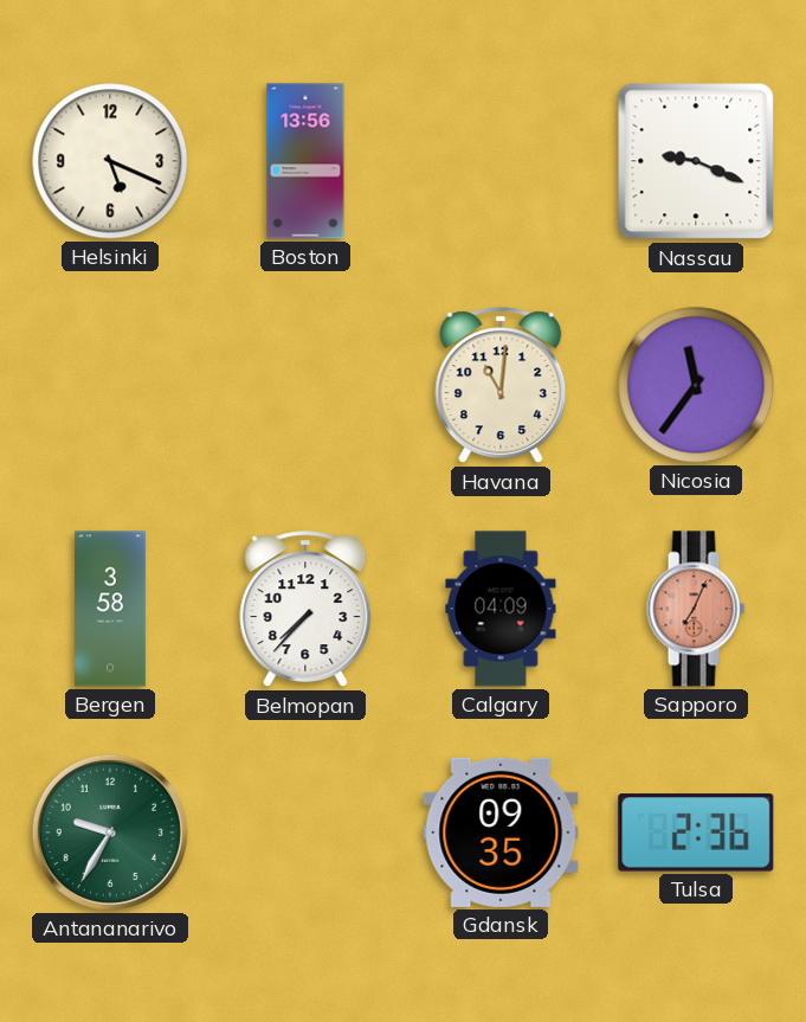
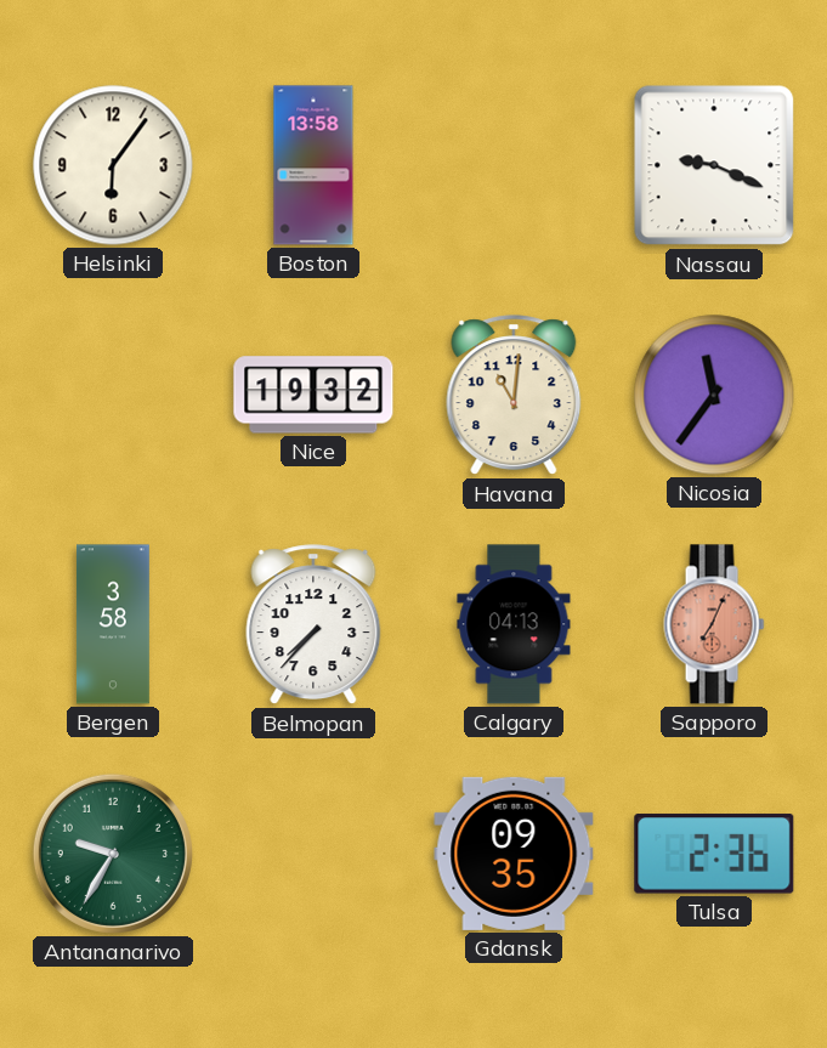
Helsinki: 5:19 -> 6:06
Boston: 13:56 -> 13:58
Nice: none -> 19:32
Calgary: 04:09 -> 04:13
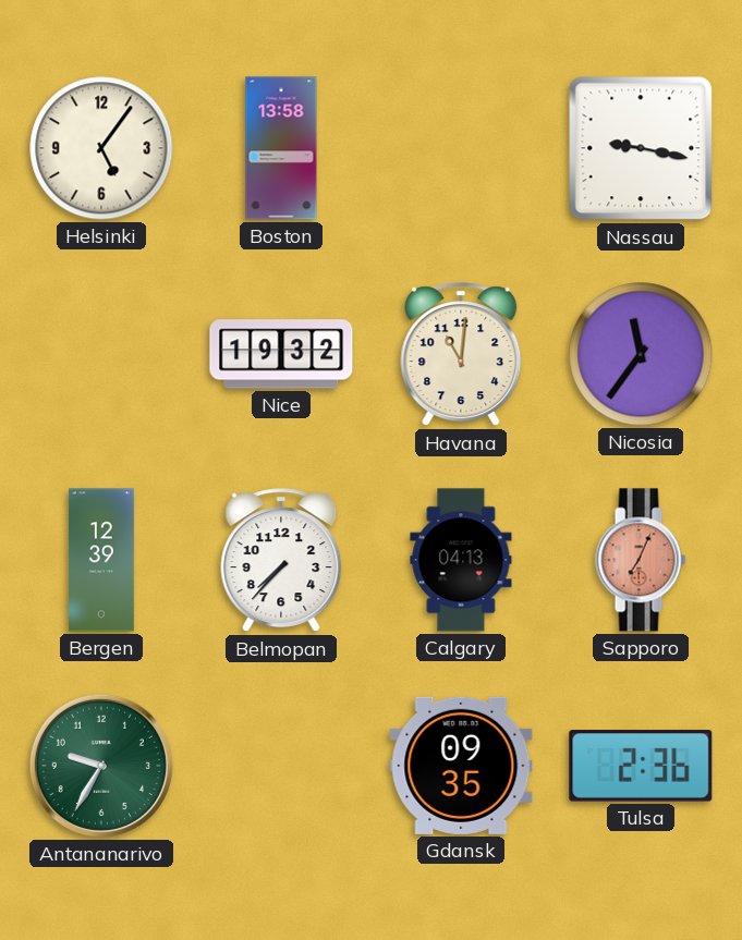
Helsinki: 6:06 -> 5:06
Nassau: 9:19 -> 9:17
Bergen: 3:58 -> 12:39
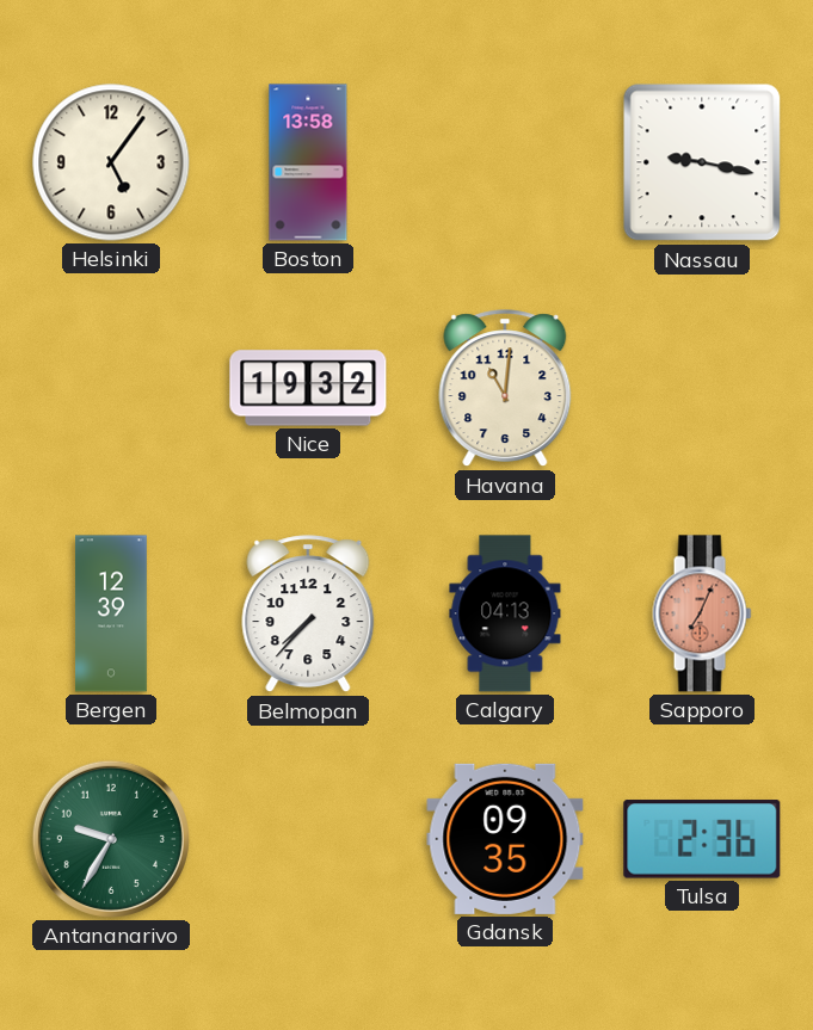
Nicosia: 11:36 -> none
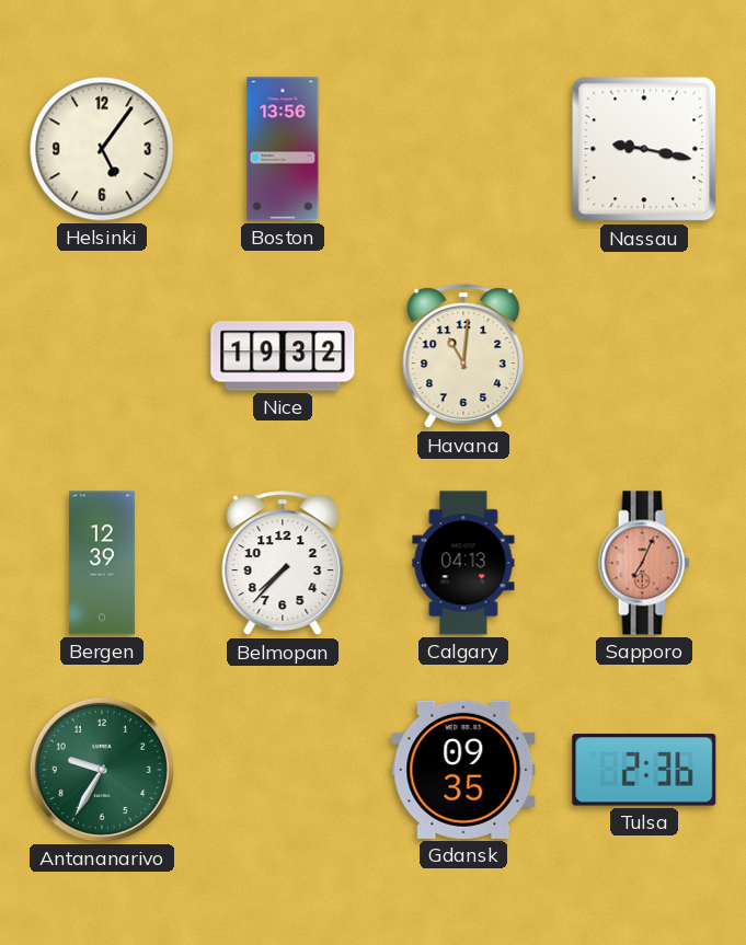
Boston: 13:58 -> 13:56
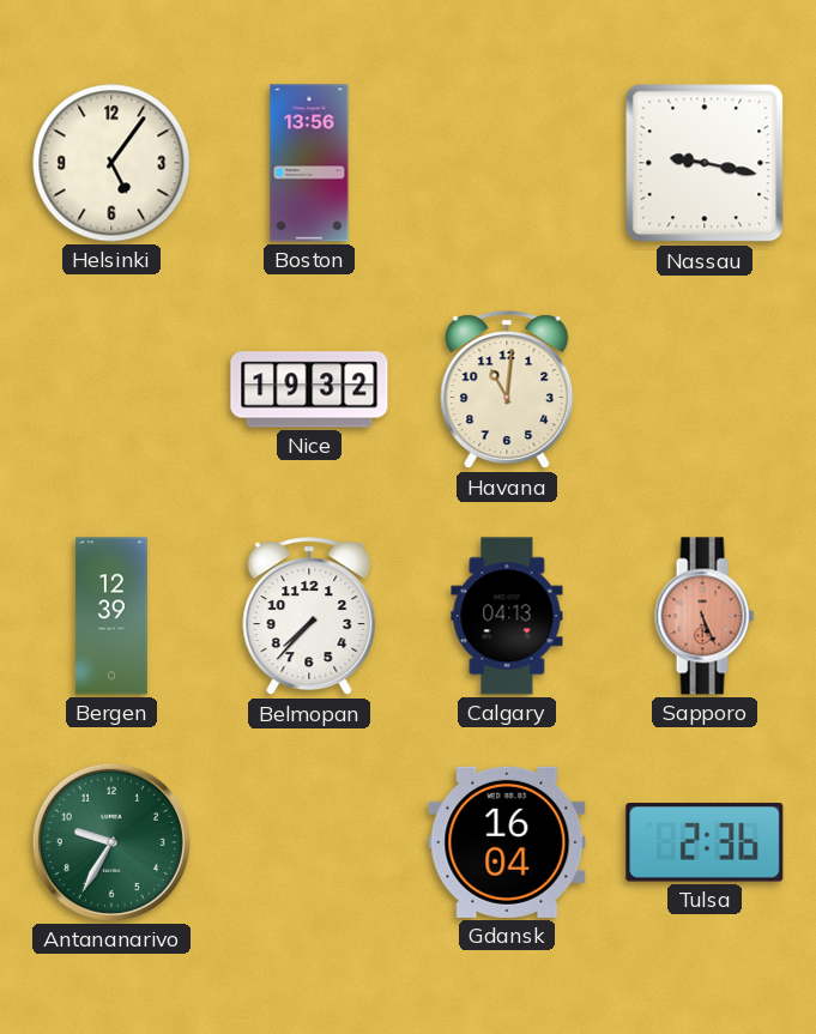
Sapporo: 7:04 -> 5:26
Gdansk: 09:35 -> 16:04
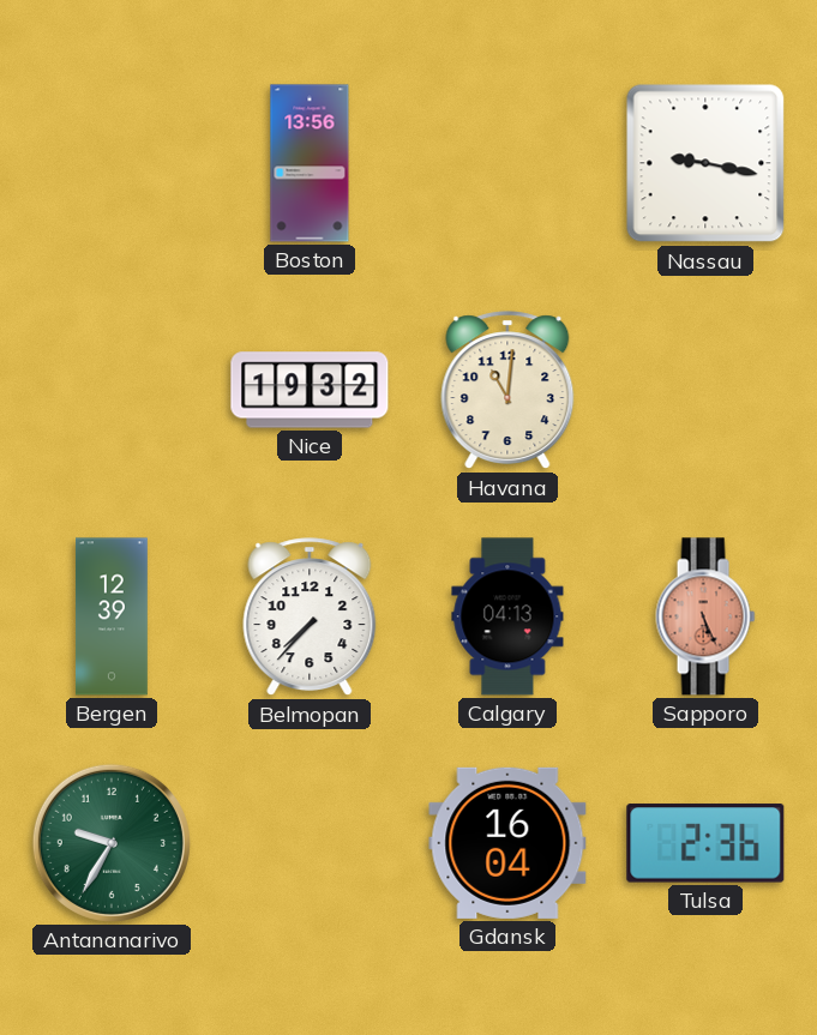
Helsinki: 5:06 -> none
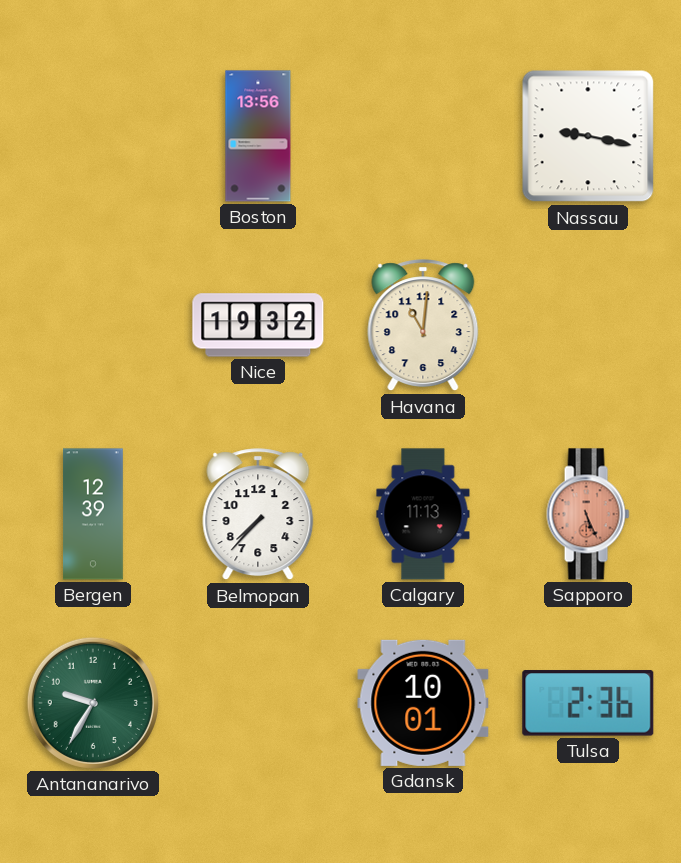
Calgary: 04:13 -> 11:13
Gdansk: 16:04 -> 10:01
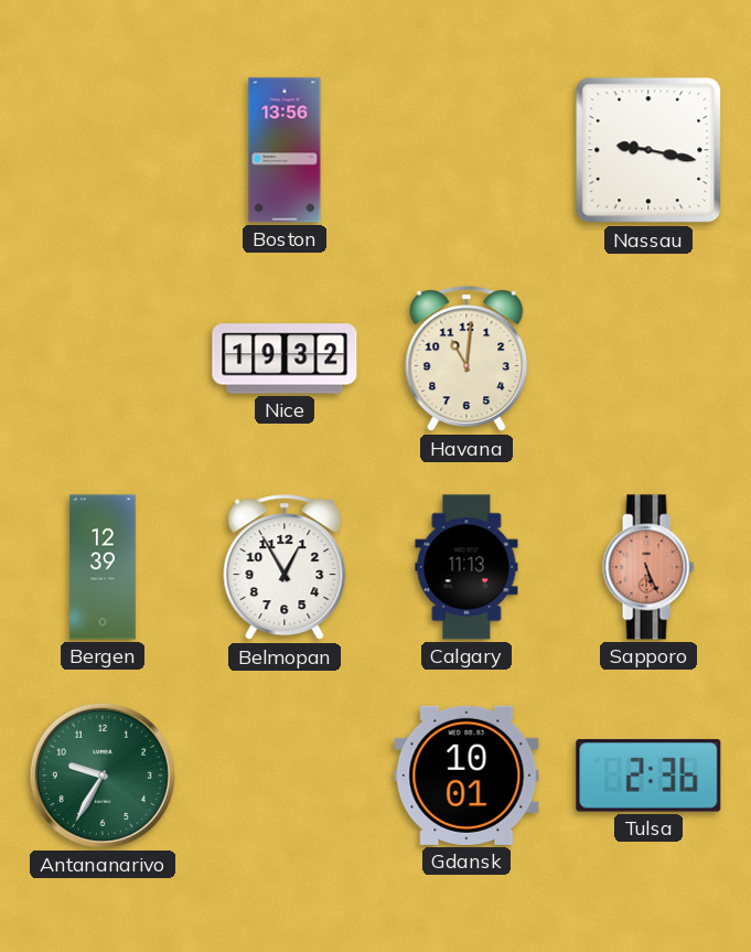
Belmopan: 7:37 -> 12:55
